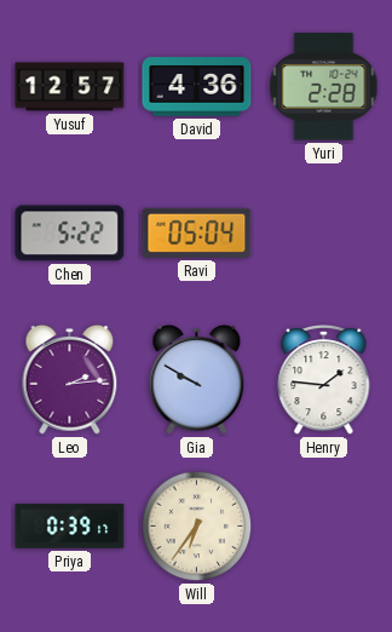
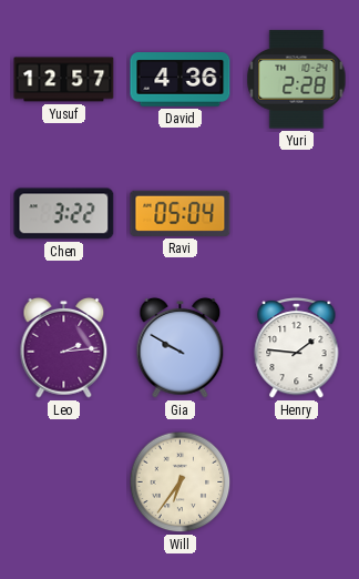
Chen: 5:22 -> 3:22
Priya: 0:39 -> none
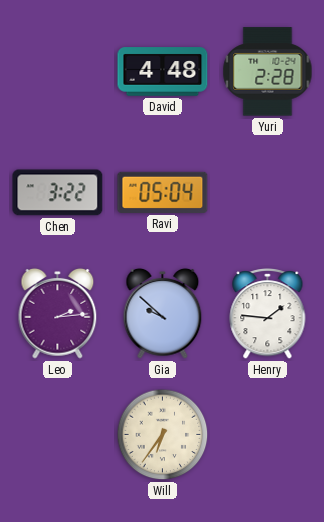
Yusuf: 12:57 -> none
David: 4:36 -> 4:48
Gia: 9:50 -> 9:52
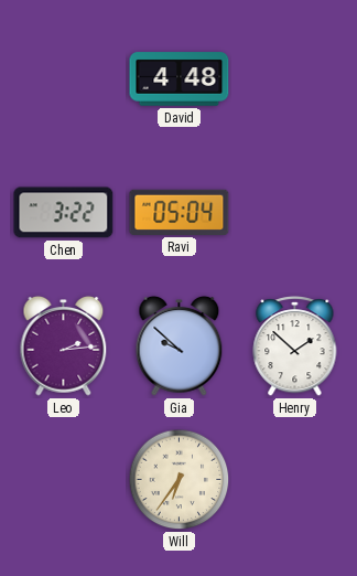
Yuri: 2:28 -> none
Henry: 1:46 -> 1:52
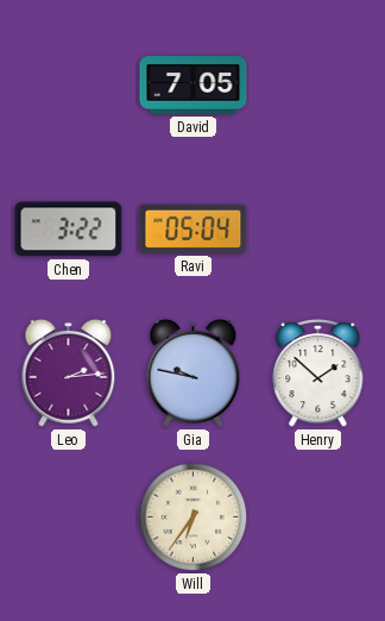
David: 4:48 -> 7:05
Gia: 9:52 -> 9:47
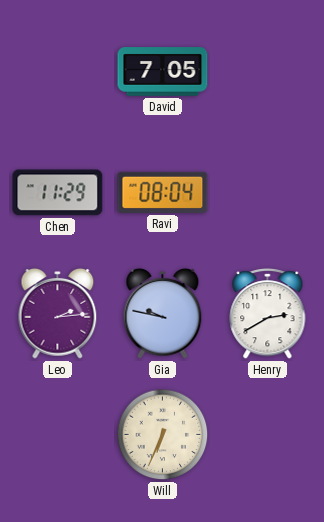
Chen: 3:22 -> 11:29
Ravi: 05:04 -> 08:04
Henry: 1:52 -> 2:40
Will: 6:36 -> 6:34
